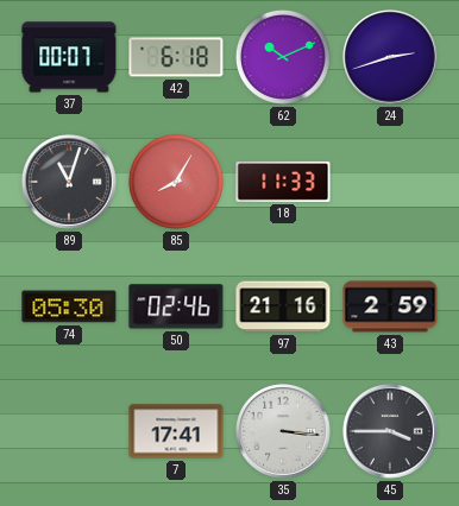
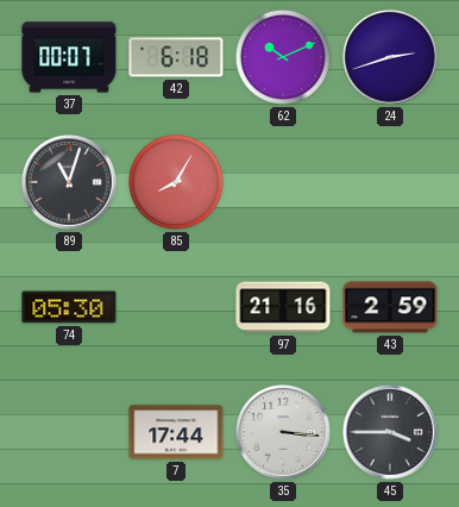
18: 11:33 -> none
50: 02:46 -> none
7: 17:41 -> 17:44
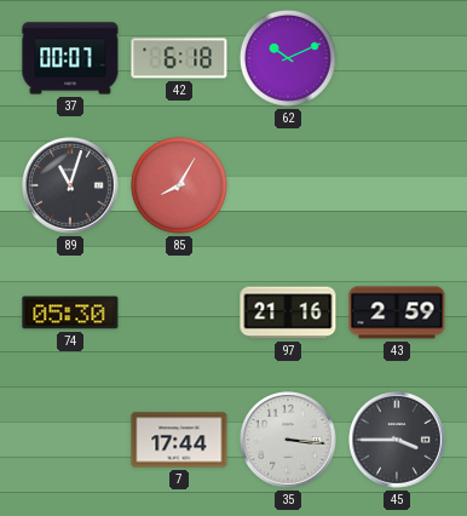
24: 2:42 -> none
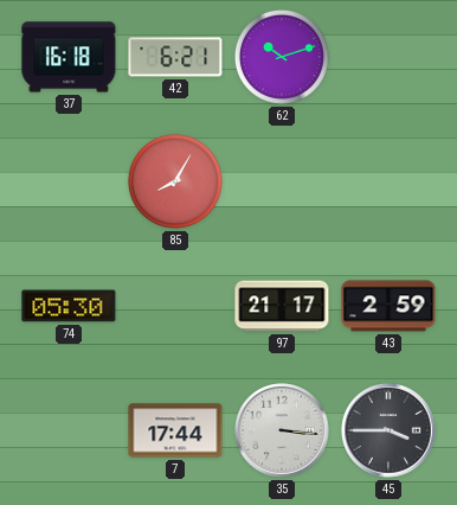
37: 00:07 -> 16:18
42: 6:18 -> 6:21
62: 10:11 -> 10:12
89: 11:03 -> none
97: 21:16 -> 21:17
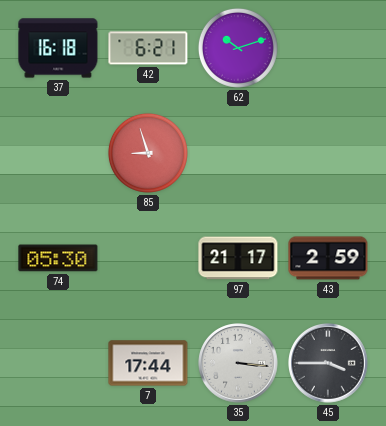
85: 8:05 -> 8:57
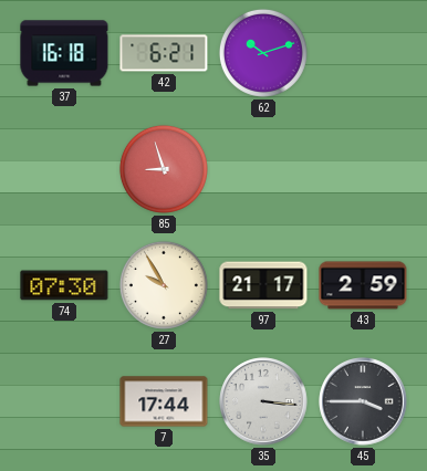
74: 05:30 -> 07:30
27: none -> 9:55
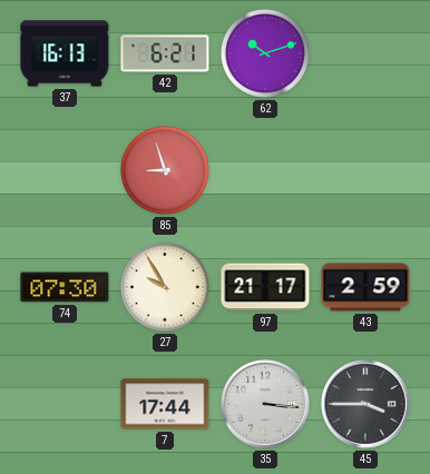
37: 16:18 -> 16:13
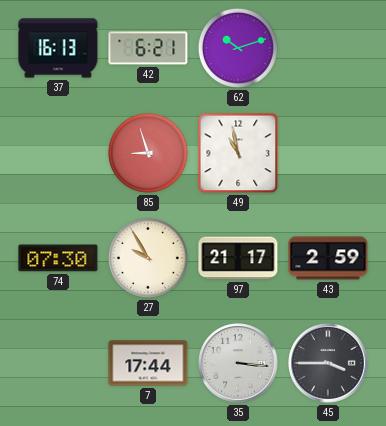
49: none -> 10:58
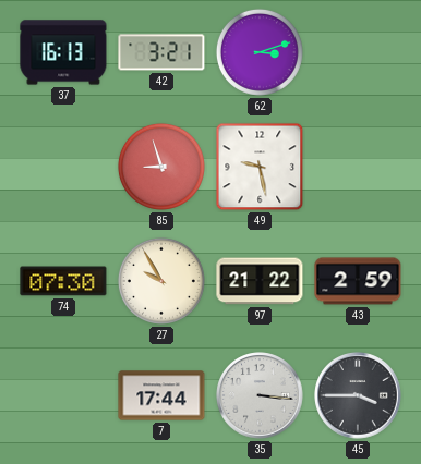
42: 6:21 -> 3:21
62: 10:12 -> 3:12
49: 10:58 -> 9:28
97: 21:17 -> 21:22
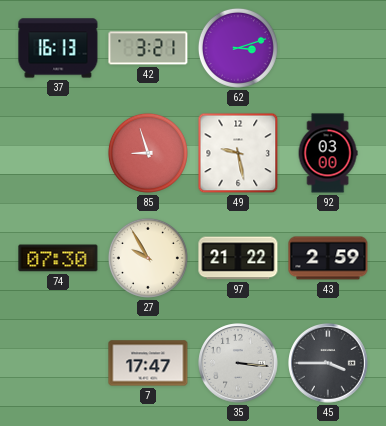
92: none -> 03:00
7: 17:44 -> 17:47
